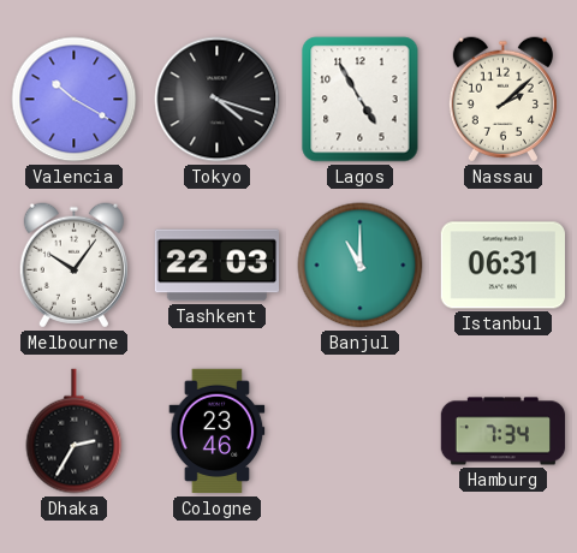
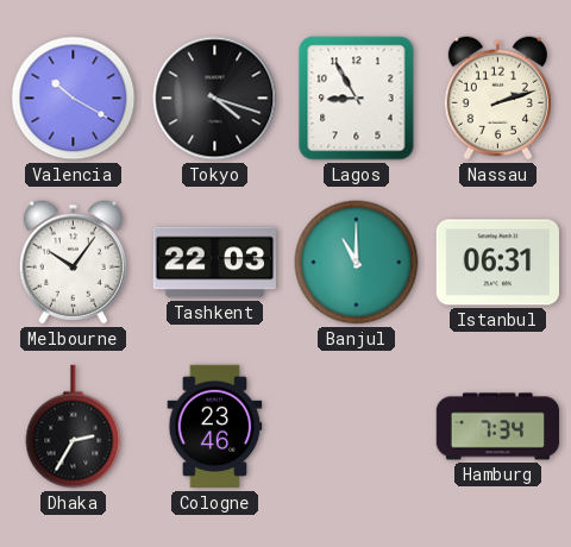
Lagos: 4:55 -> 8:55
Nassau: 2:08 -> 2:12
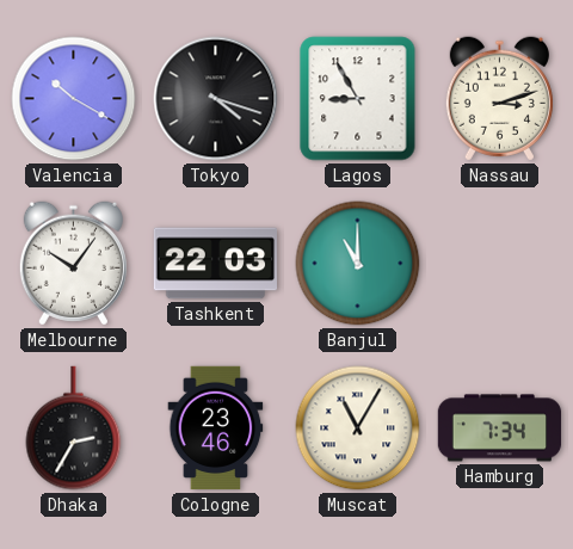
Nassau: 2:12 -> 3:12
Istanbul: 06:31 -> none
Muscat: none -> 11:05
